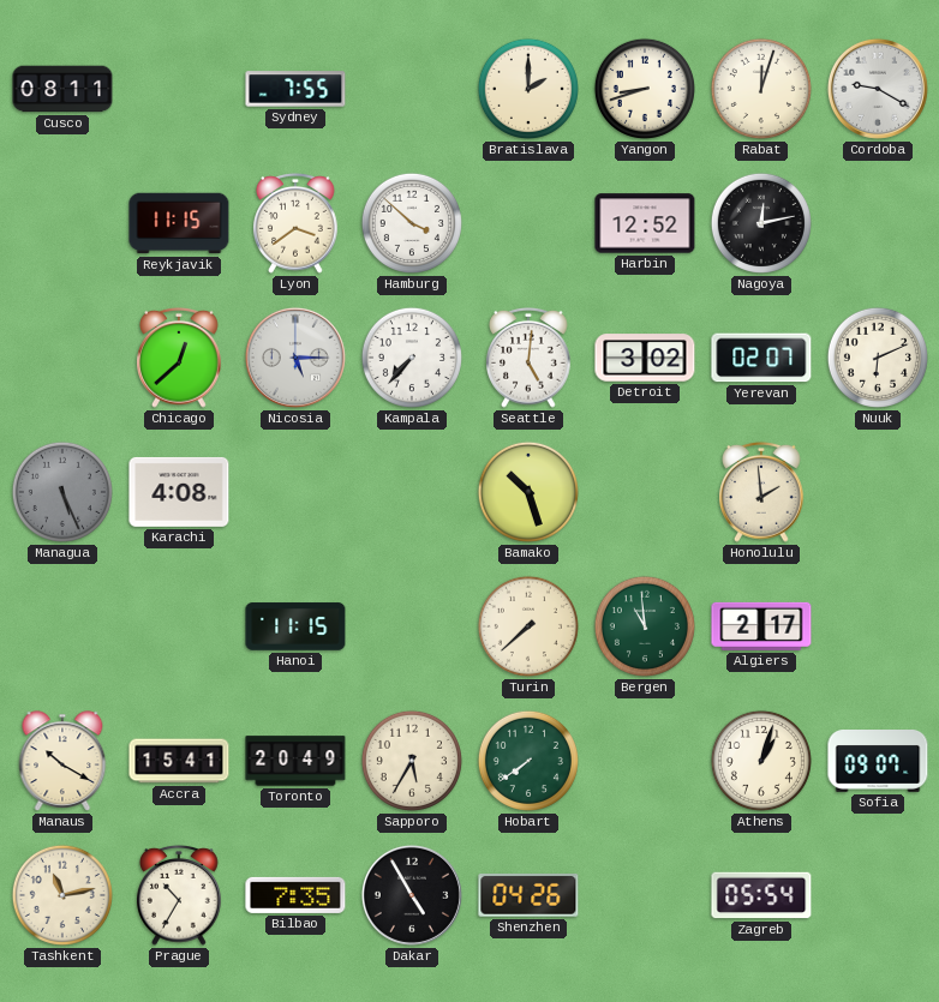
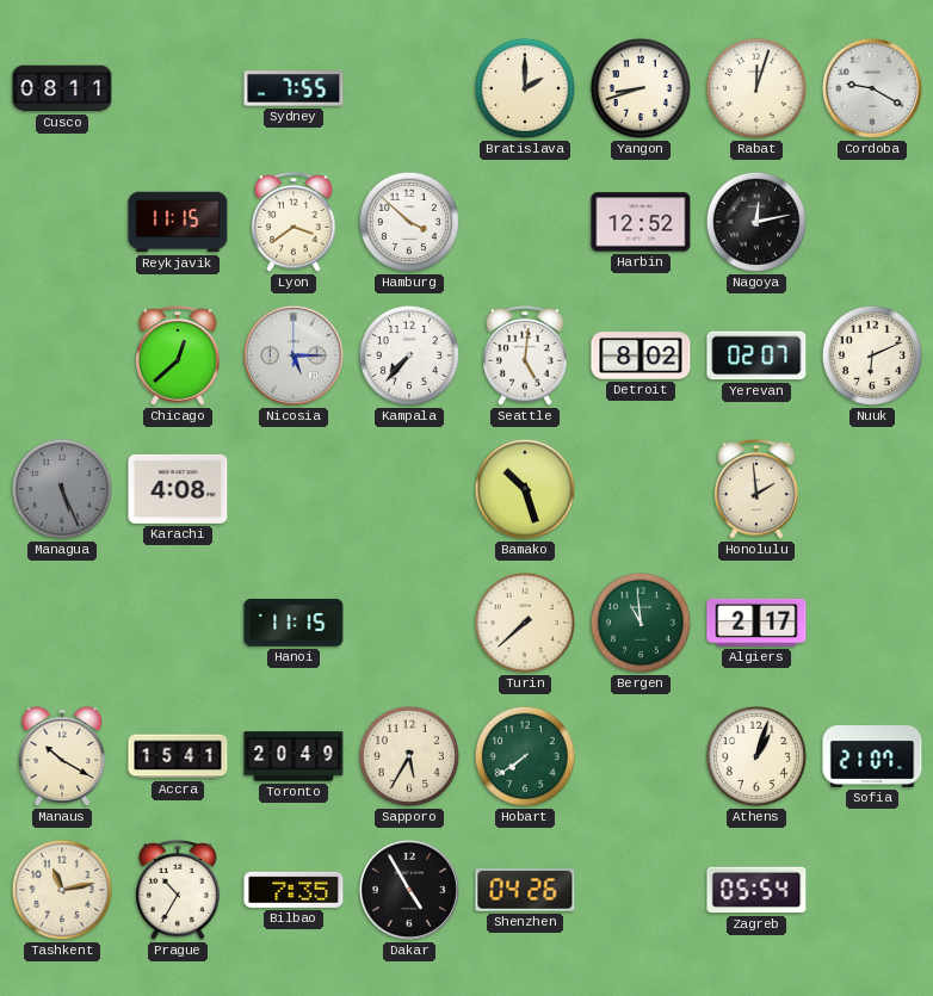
Detroit: 3:02 -> 8:02
Sofia: 09:07 -> 21:07
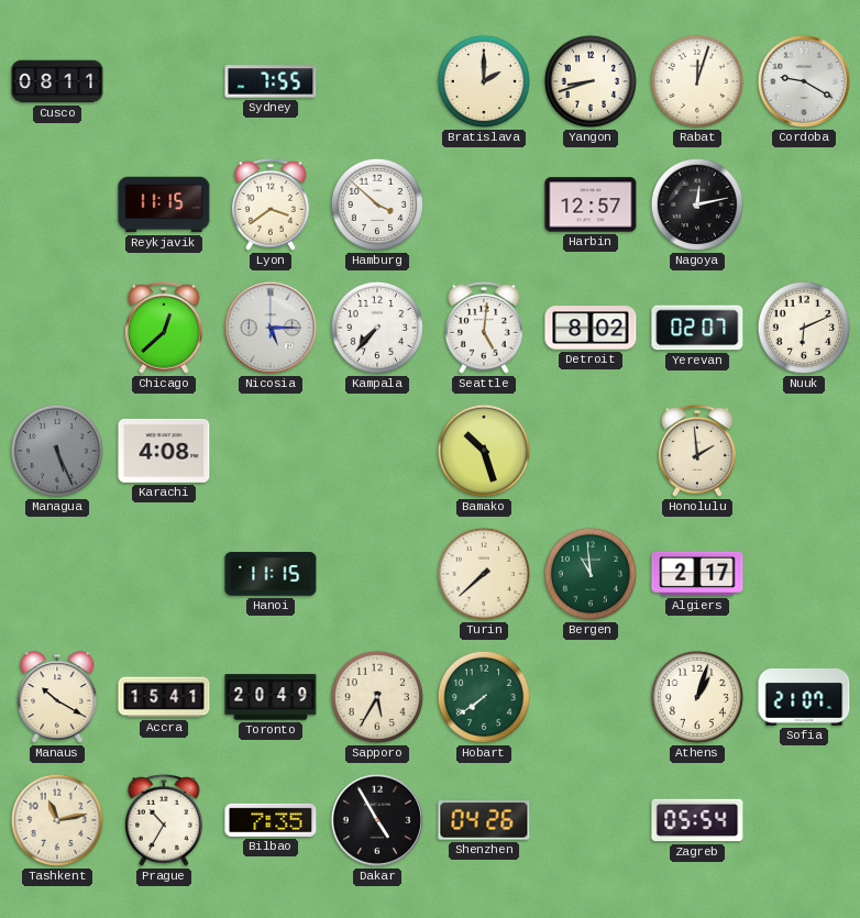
Harbin: 12:52 -> 12:57
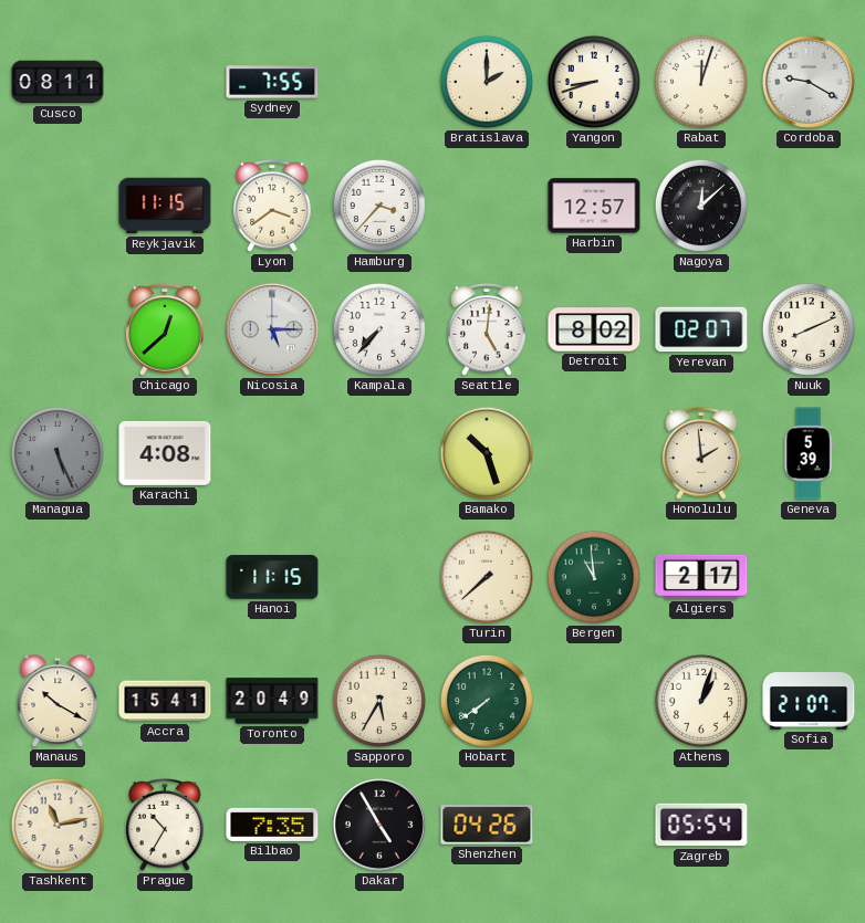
Hamburg: 3:52 -> 3:37
Nagoya: 12:13 -> 12:08
Nuuk: 6:11 -> 8:11
Geneva: none -> 5:39
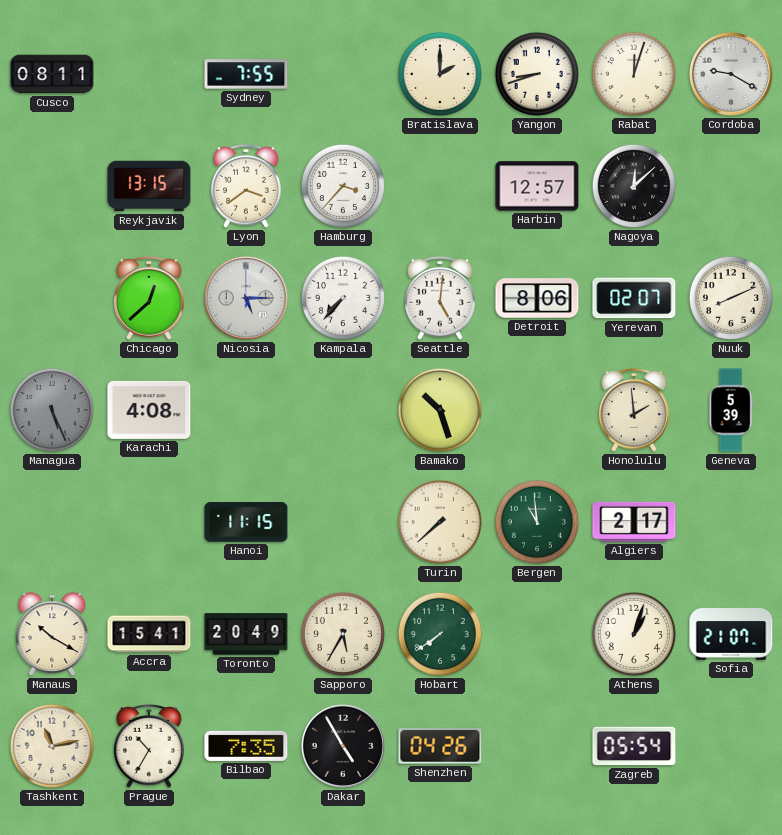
Reykjavik: 11:15 -> 13:15
Detroit: 8:02 -> 8:06
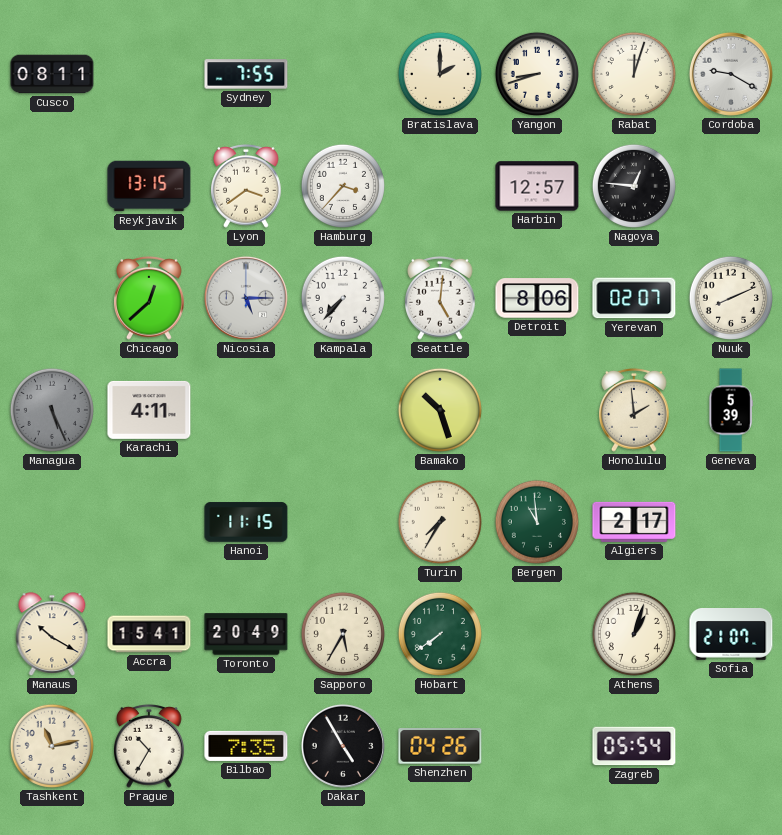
Nagoya: 12:08 -> 12:46
Karachi: 4:08 -> 4:11
Turin: 7:38 -> 7:35
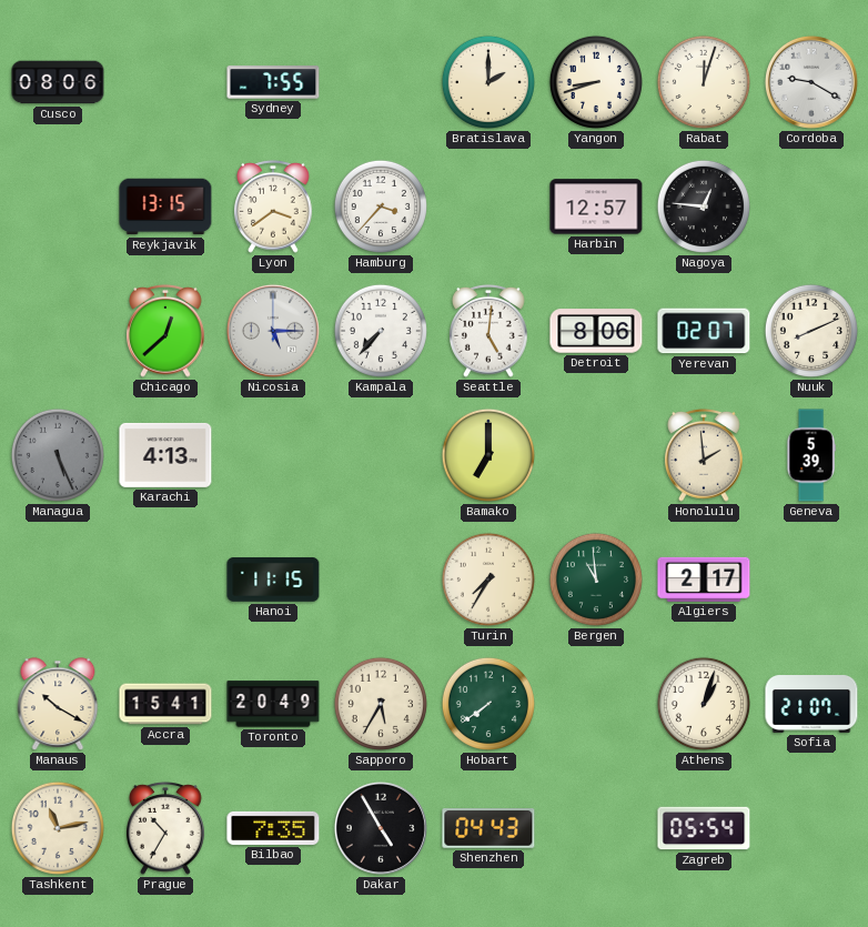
Cusco: 08:11 -> 08:06
Karachi: 4:11 -> 4:13
Bamako: 10:27 -> 7:00
Shenzhen: 04:26 -> 04:43
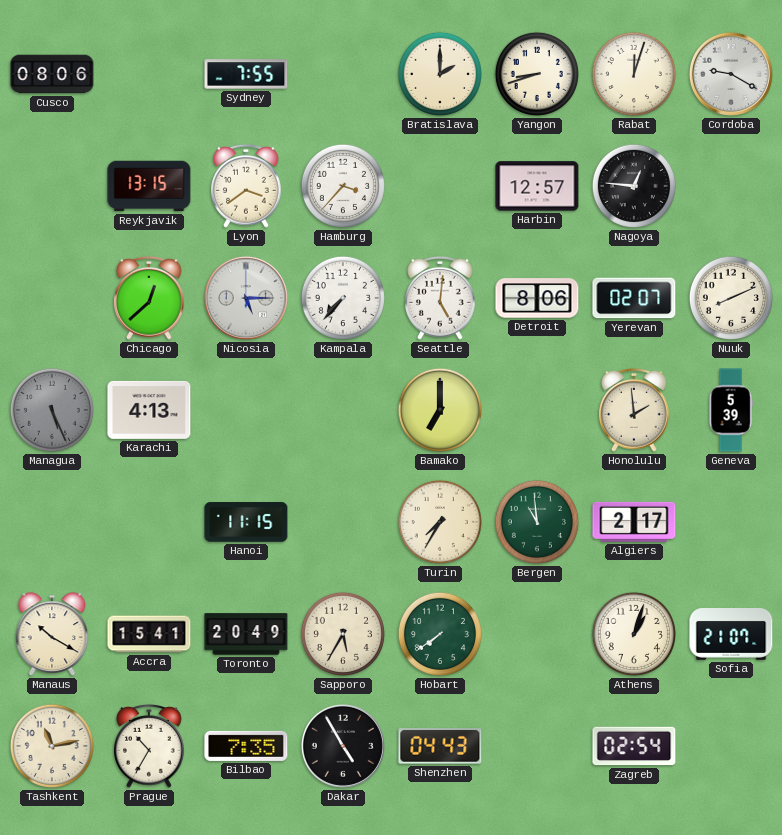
Zagreb: 05:54 -> 02:54
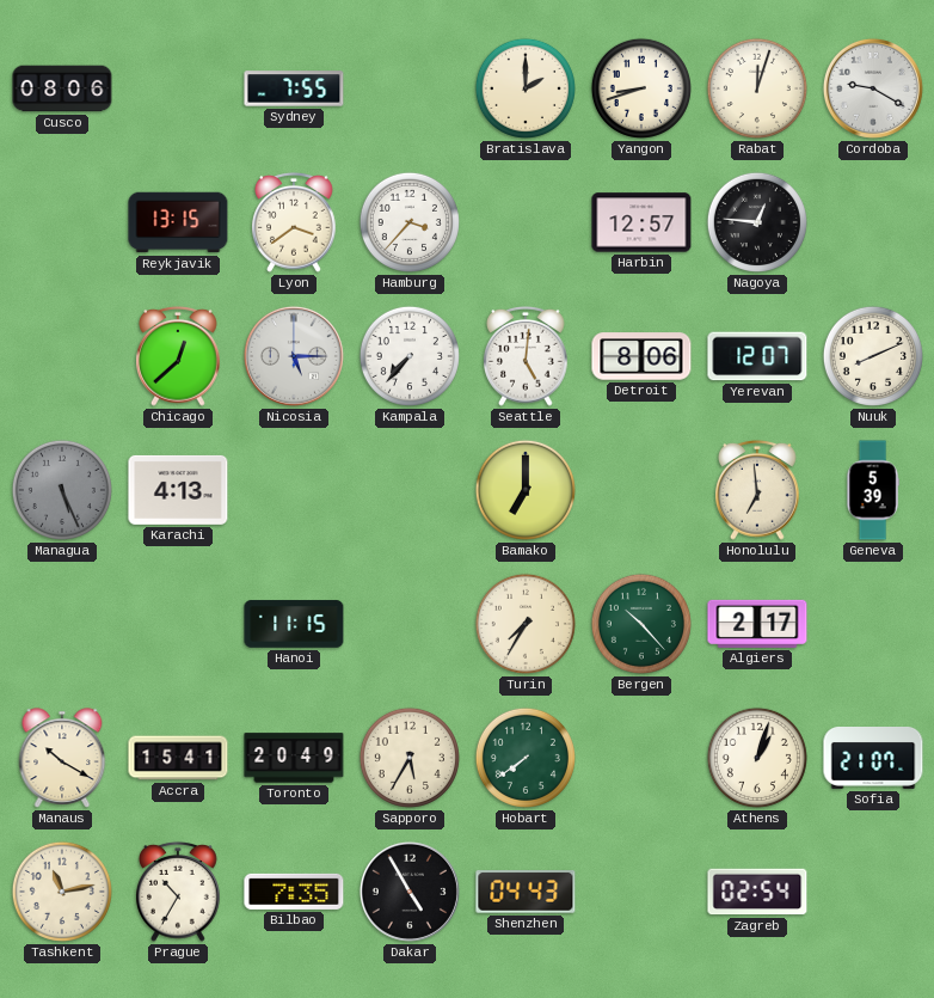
Yerevan: 02:07 -> 12:07
Honolulu: 1:59 -> 6:59
Bergen: 10:59 -> 10:23
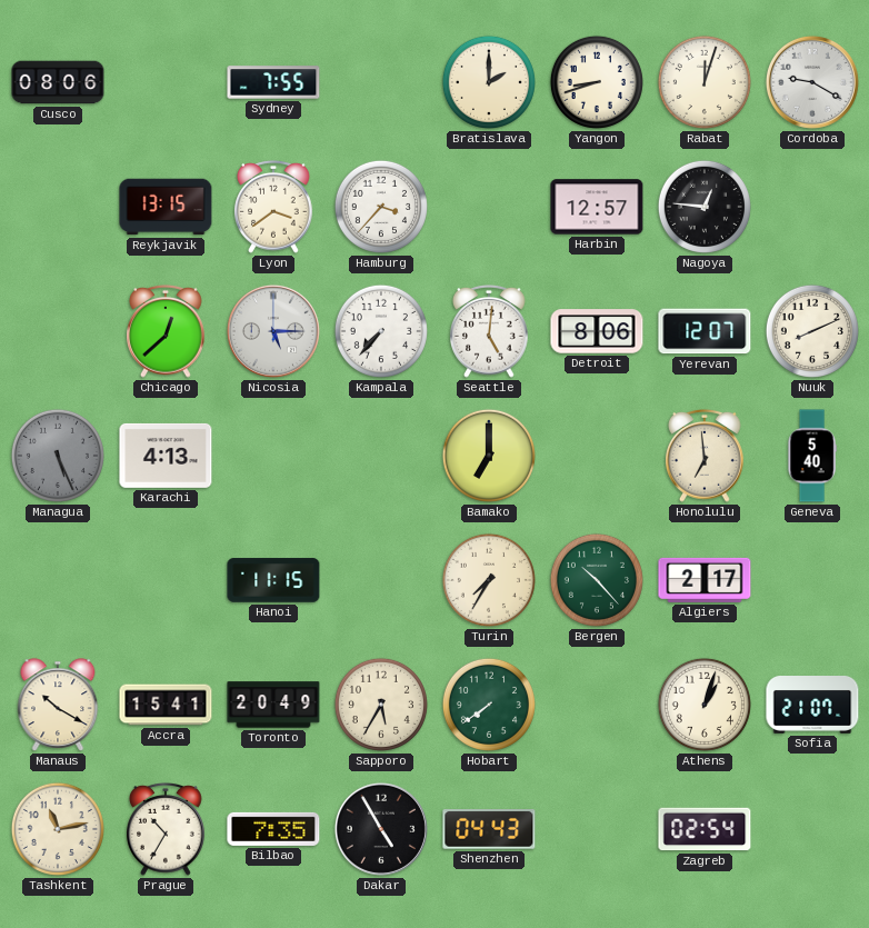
Geneva: 5:39 -> 5:40
